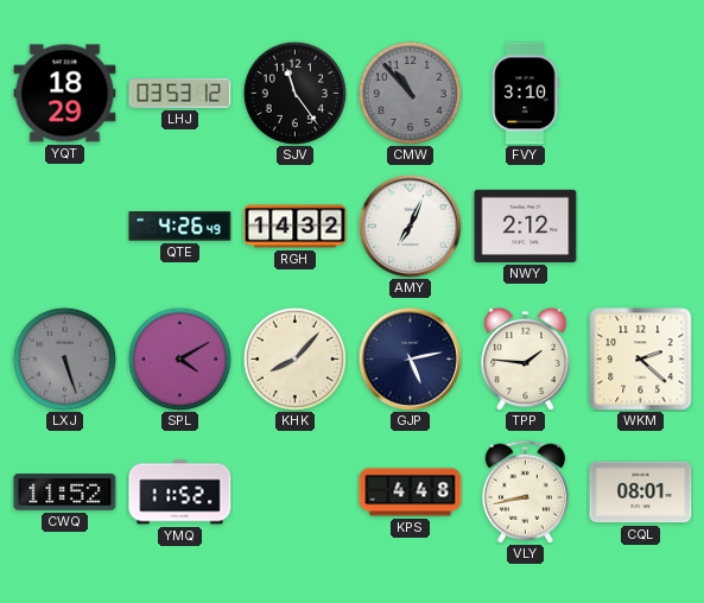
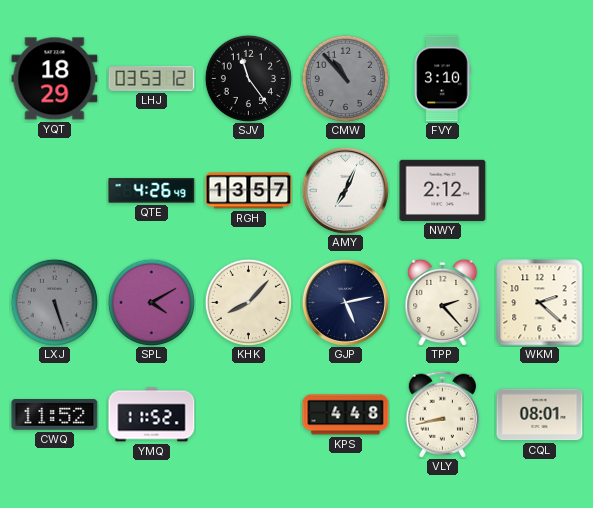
RGH: 14:32 -> 13:57
TPP: 1:46 -> 2:23
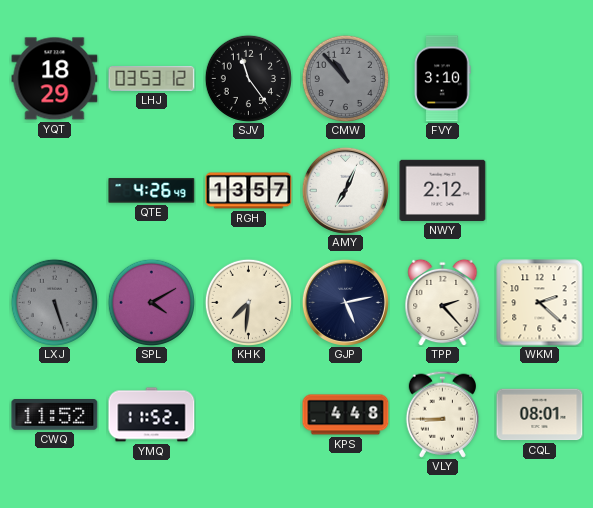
KHK: 8:07 -> 7:31
VLY: 8:43 -> 8:45
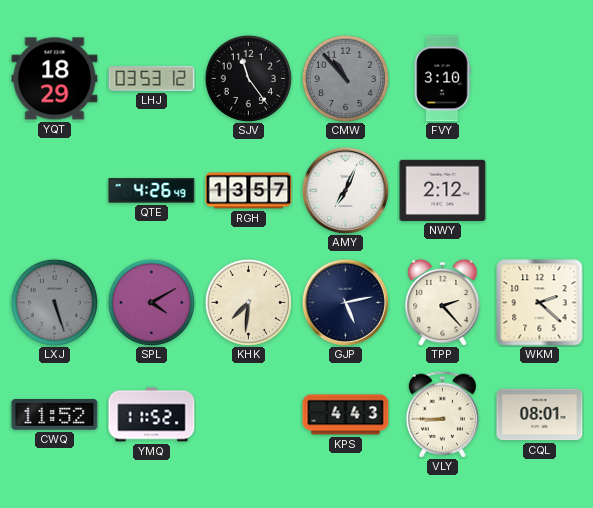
KPS: 4:48 -> 4:43
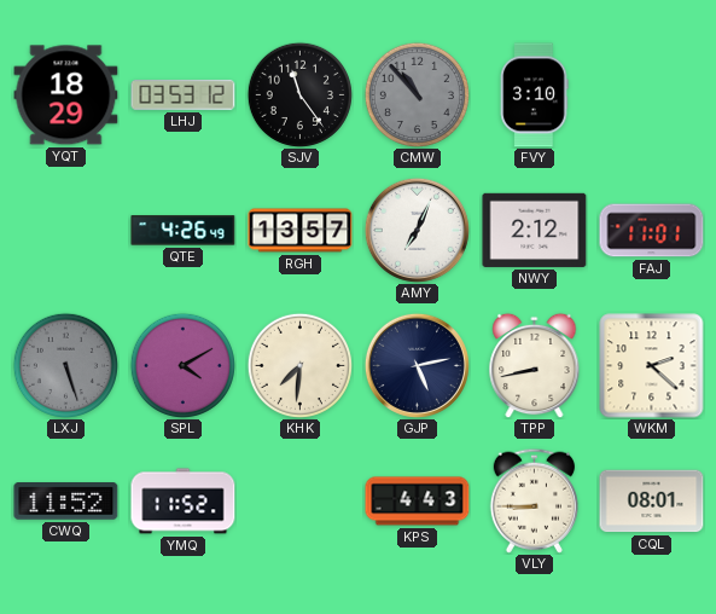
FAJ: none -> 11:01
TPP: 2:23 -> 8:43
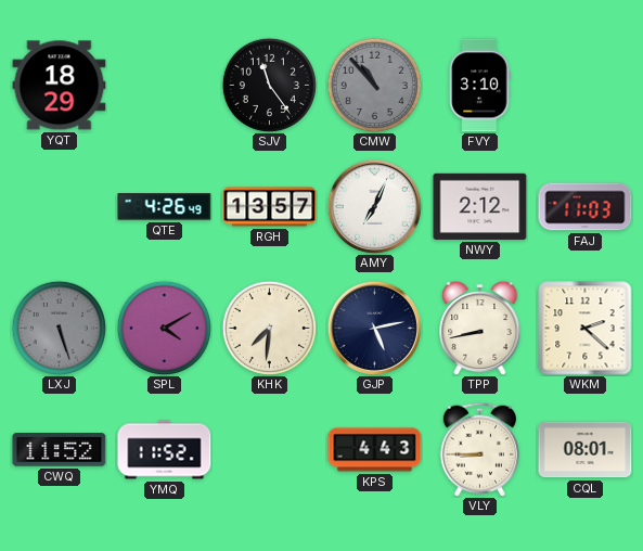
LHJ: 03:53 -> none
FAJ: 11:01 -> 11:03
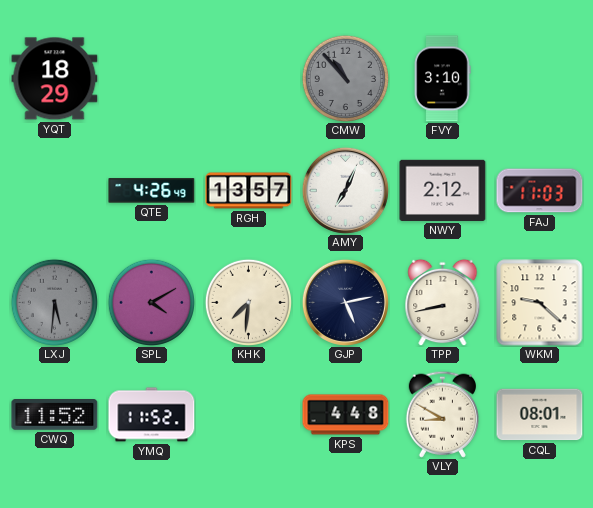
SJV: 11:24 -> none
LXJ: 5:27 -> 5:31
WKM: 2:22 -> 9:22
KPS: 4:43 -> 4:48
VLY: 8:45 -> 8:50
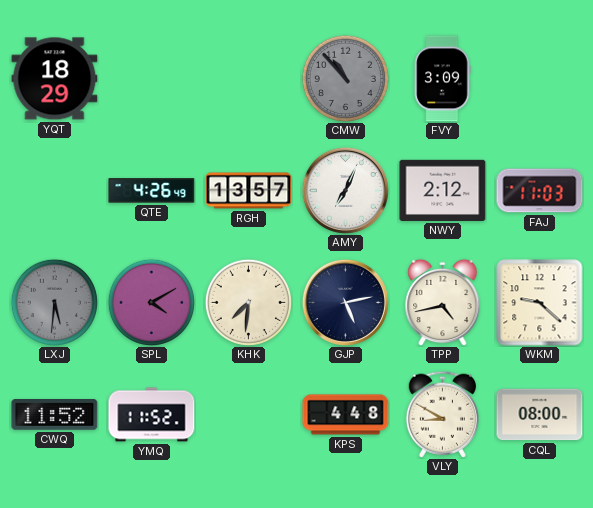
FVY: 3:10 -> 3:09
TPP: 8:43 -> 4:43
CQL: 08:01 -> 08:00
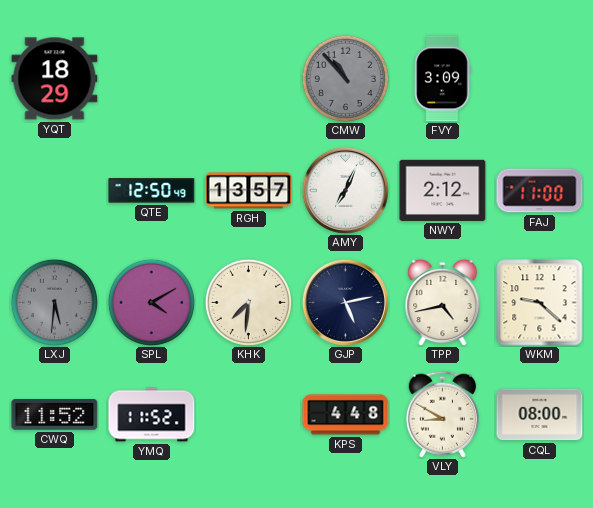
QTE: 4:26 -> 12:50
FAJ: 11:03 -> 11:00
